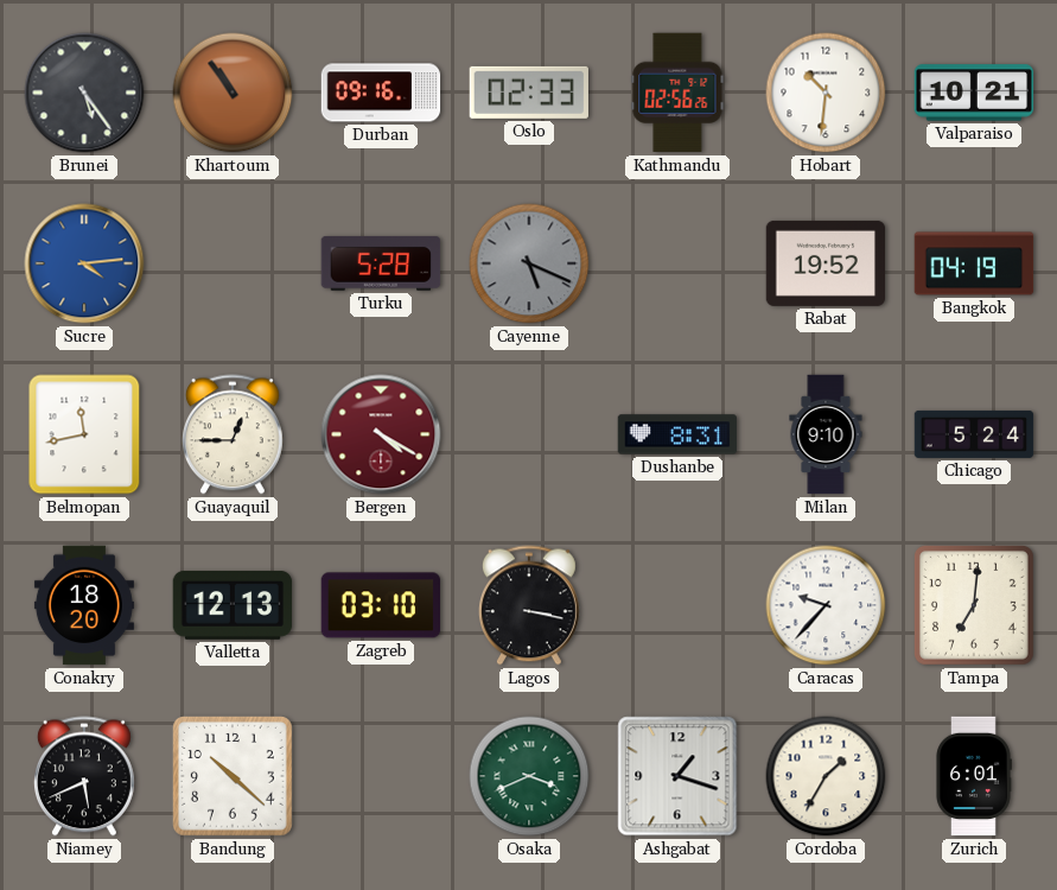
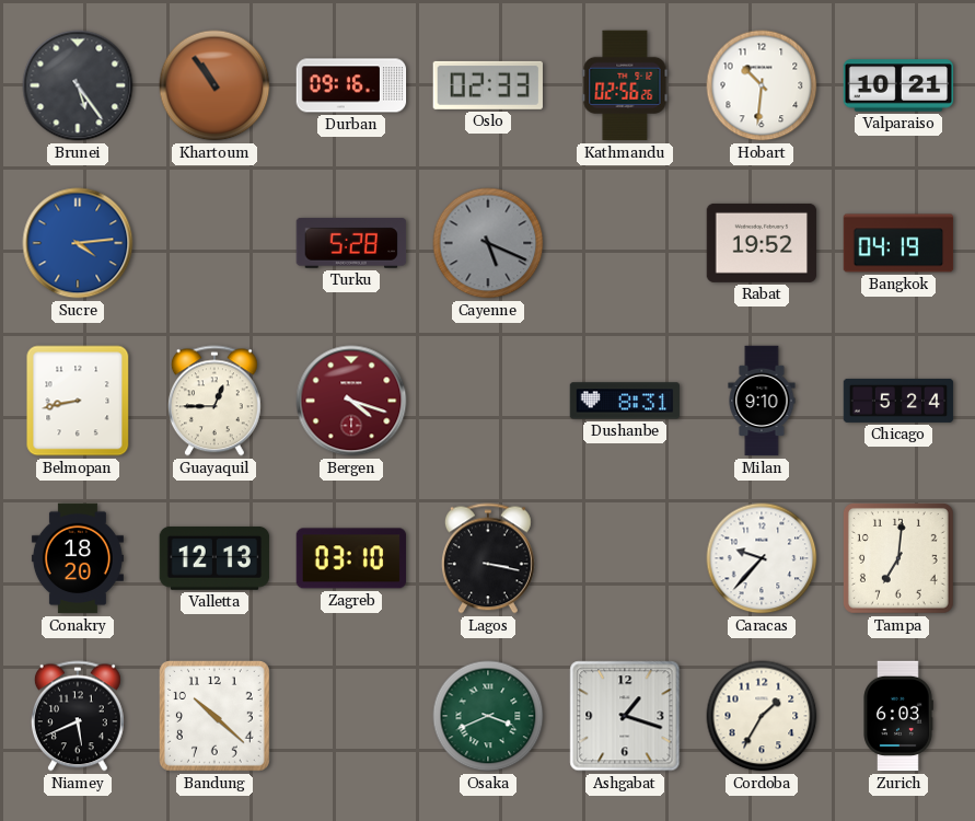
Belmopan: 11:43 -> 8:43
Bergen: 4:20 -> 4:18
Zurich: 6:01 -> 6:03
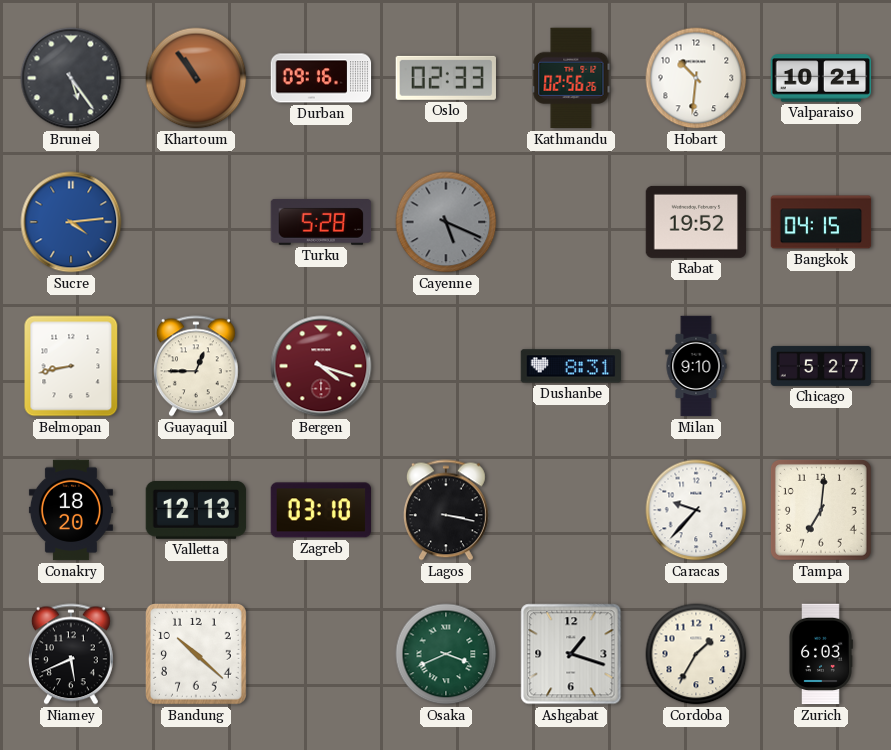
Bangkok: 04:19 -> 04:15
Chicago: 5:24 -> 5:27
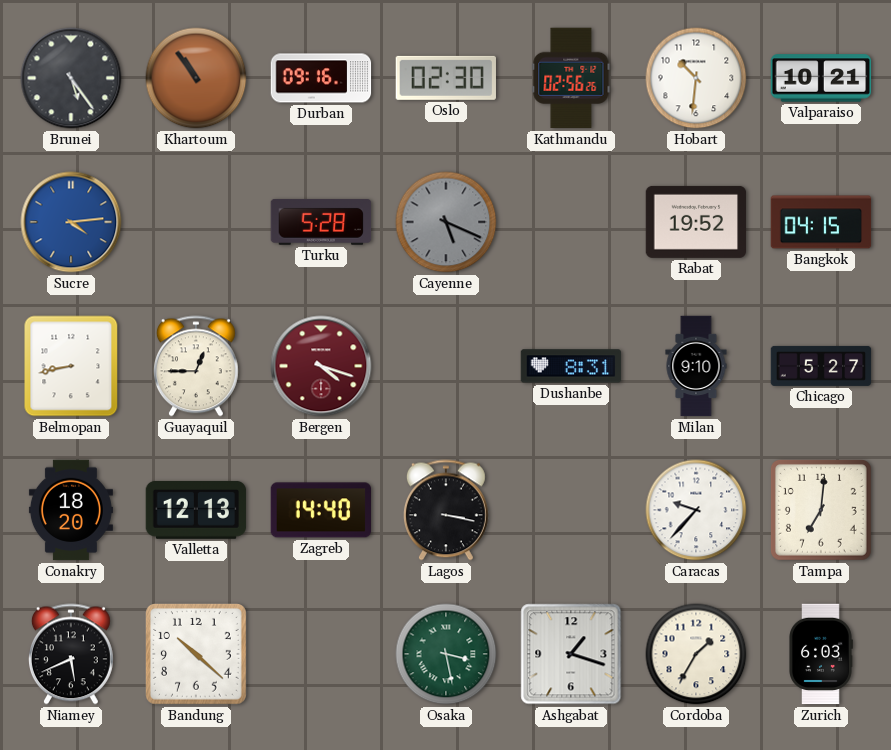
Oslo: 02:33 -> 02:30
Zagreb: 03:10 -> 14:40
Osaka: 3:41 -> 3:28
